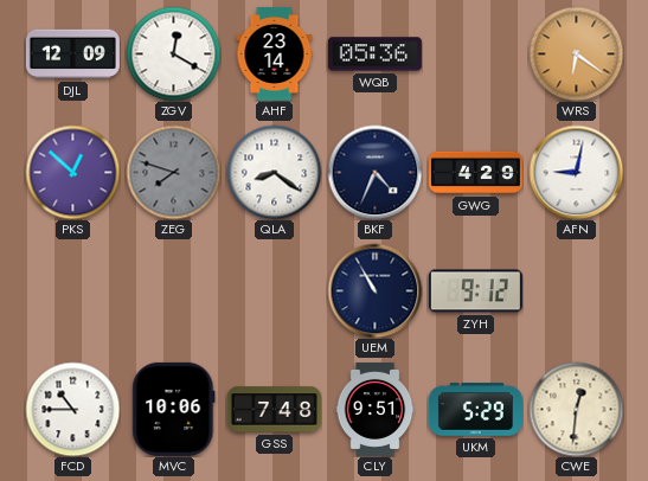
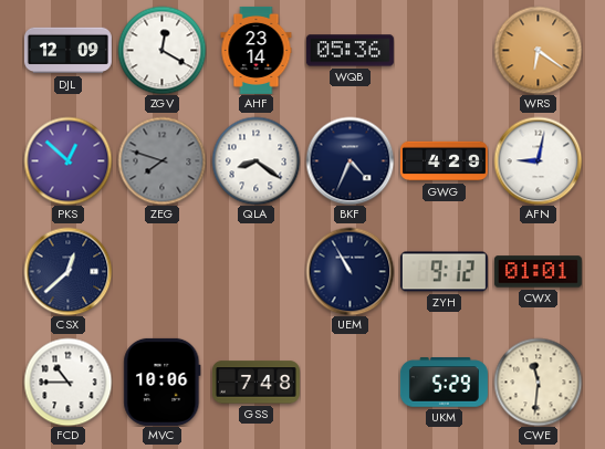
CSX: none -> 12:38
CWX: none -> 01:01
CLY: 9:51 -> none
CWE: 12:31 -> 11:31
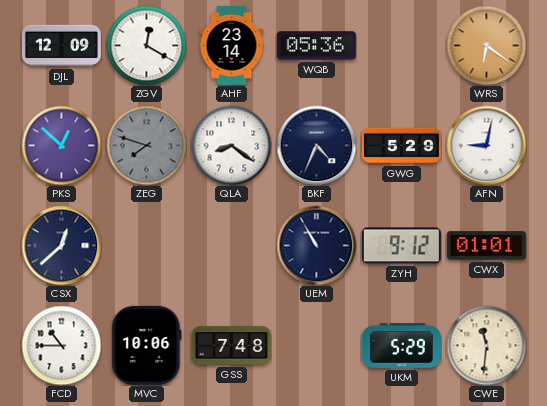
GWG: 4:29 -> 5:29
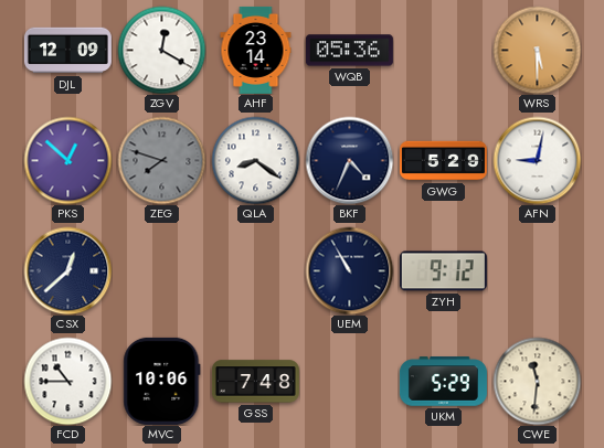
WRS: 6:21 -> 5:30
CWX: 01:01 -> none
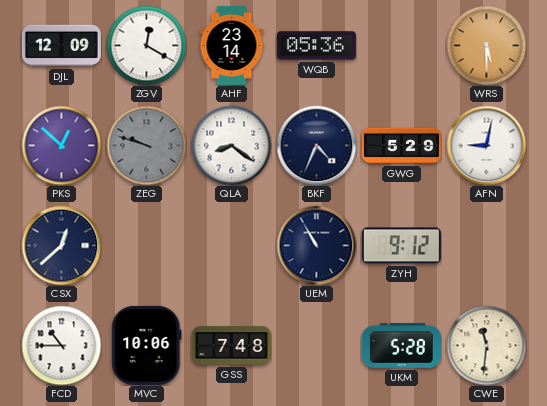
ZEG: 7:48 -> 9:48
UKM: 5:29 -> 5:28
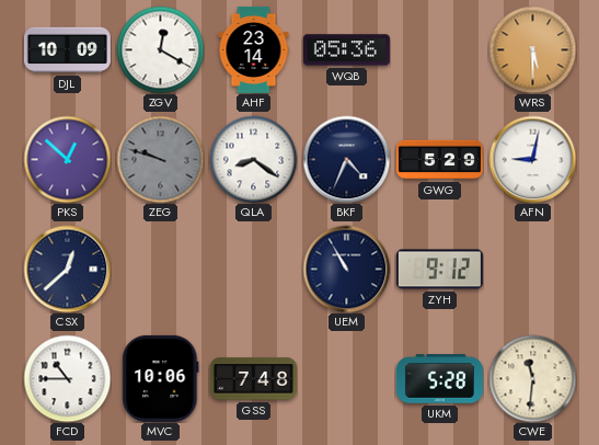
DJL: 12:09 -> 10:09
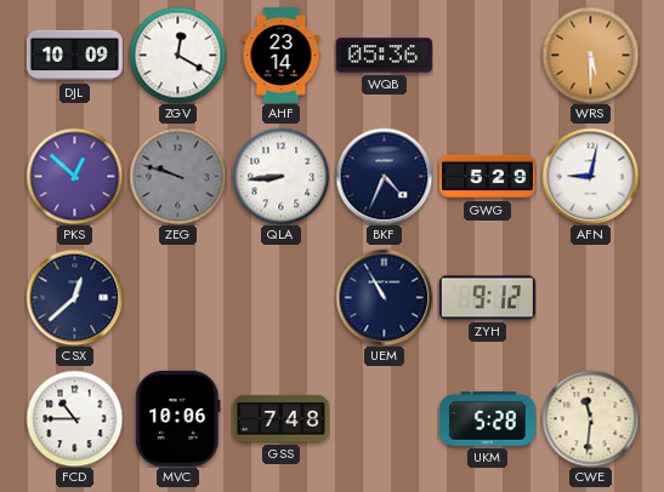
QLA: 8:21 -> 8:44
